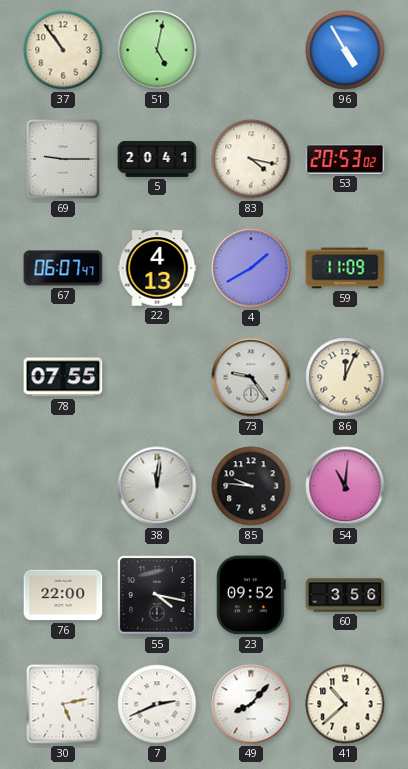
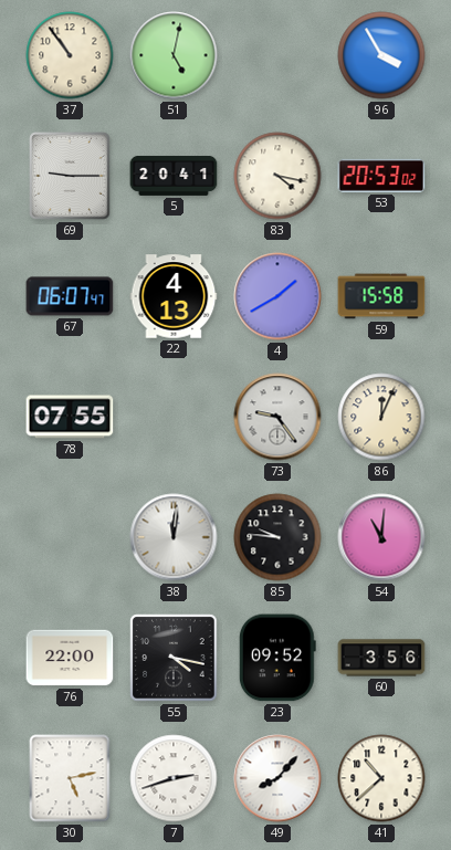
96: 4:55 -> 3:55
59: 11:09 -> 15:58
7: 2:41 -> 2:42
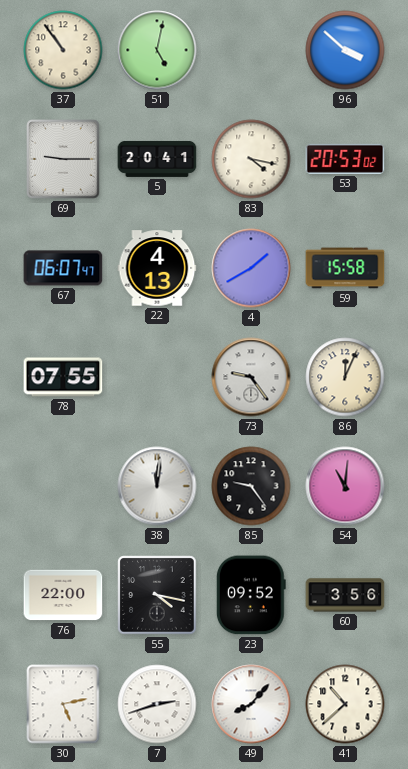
96: 3:55 -> 3:52
85: 9:46 -> 9:24
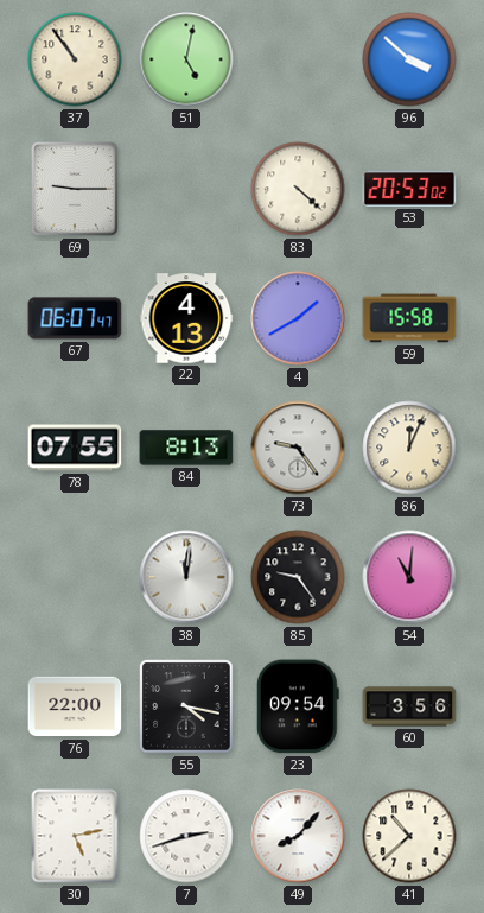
5: 20:41 -> none
83: 4:17 -> 4:22
84: none -> 8:13
23: 09:52 -> 09:54
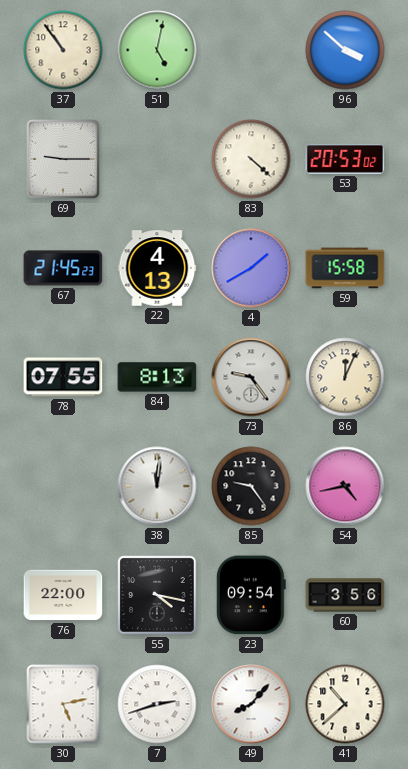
67: 06:07 -> 21:45
54: 11:01 -> 4:43
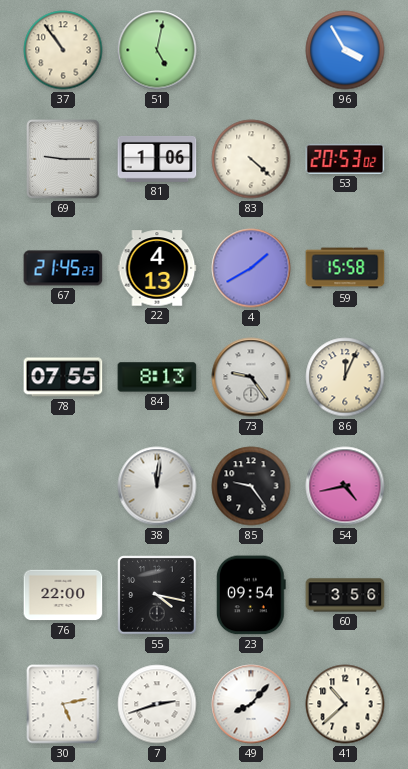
96: 3:52 -> 3:55
81: none -> 1:06
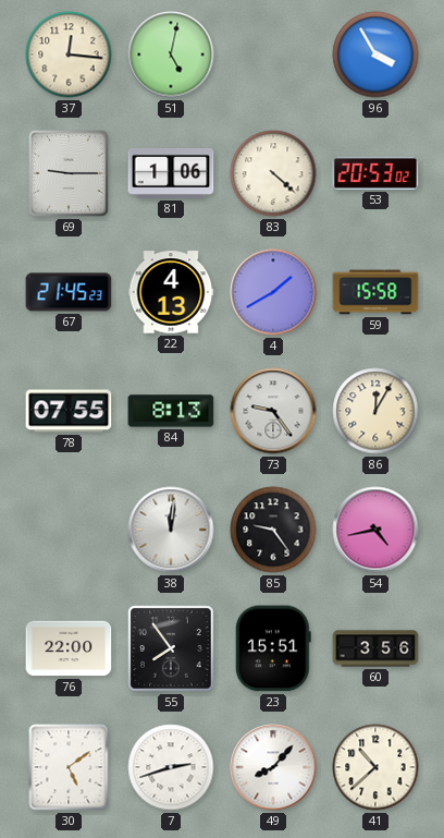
37: 10:54 -> 12:16
86: 12:04 -> 12:05
55: 4:17 -> 7:54
23: 09:54 -> 15:51
30: 5:13 -> 5:09
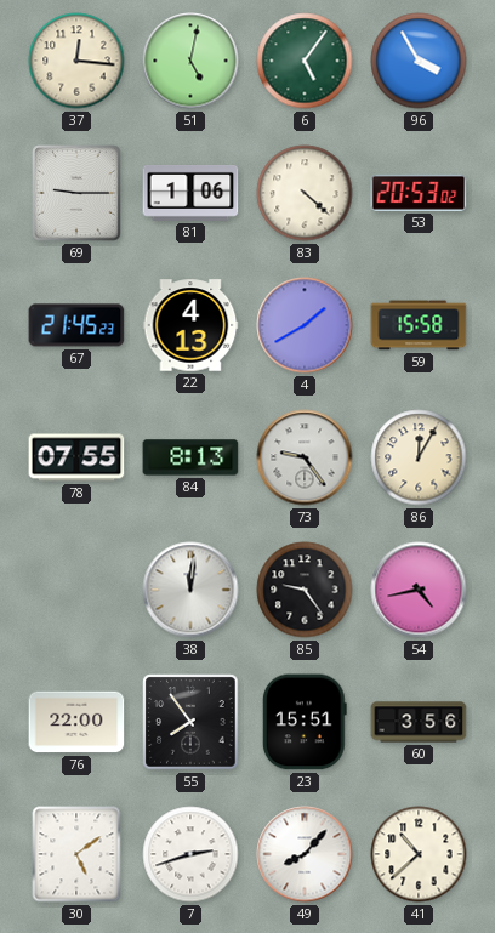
6: none -> 5:06
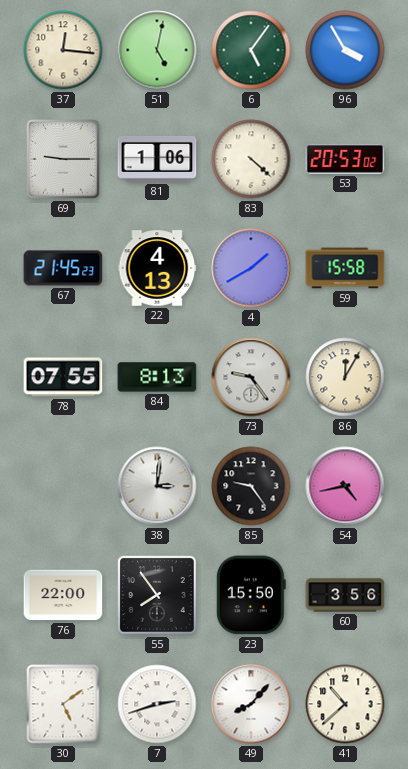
38: 12:01 -> 3:01
23: 15:51 -> 15:50
